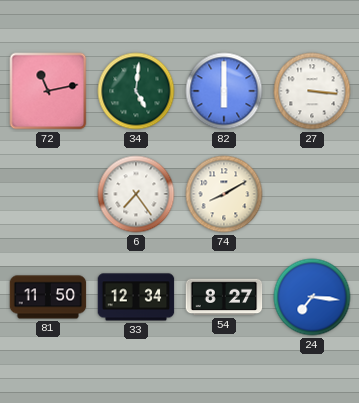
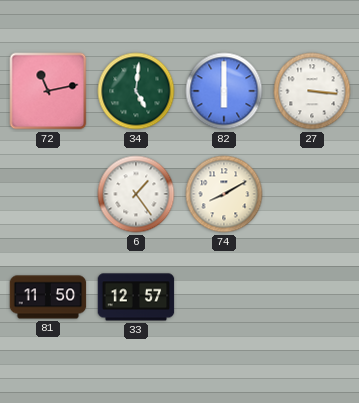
6: 7:24 -> 1:24
33: 12:34 -> 12:57
54: 8:27 -> none
24: 7:16 -> none
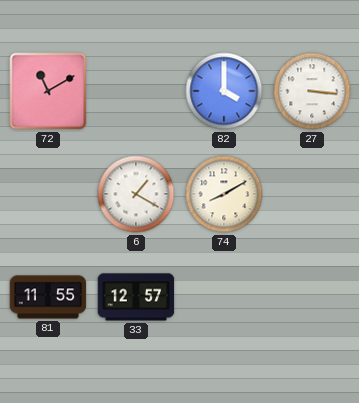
72: 11:13 -> 11:10
34: 5:01 -> none
82: 6:00 -> 4:00
6: 1:24 -> 1:20
81: 11:50 -> 11:55
